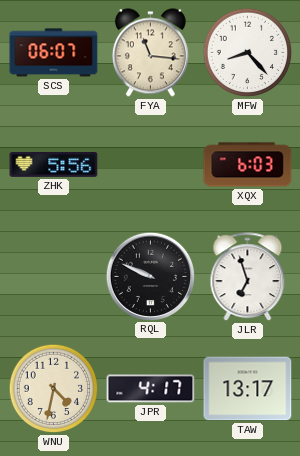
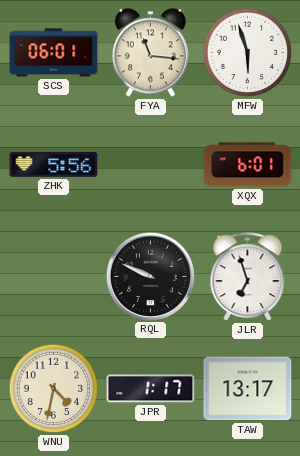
SCS: 06:07 -> 06:01
MFW: 8:23 -> 5:57
XQX: 6:03 -> 6:01
JPR: 4:17 -> 1:17
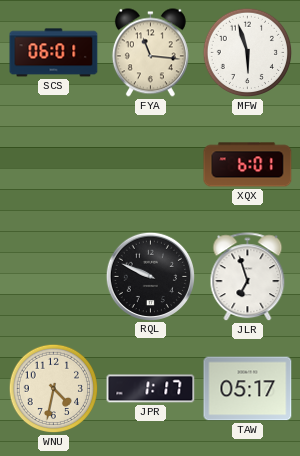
ZHK: 5:56 -> none
TAW: 13:17 -> 05:17
